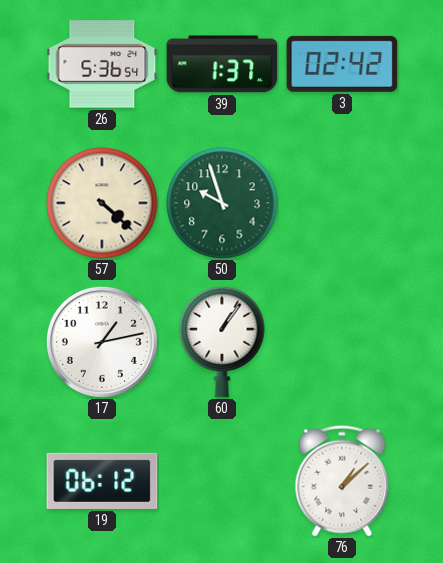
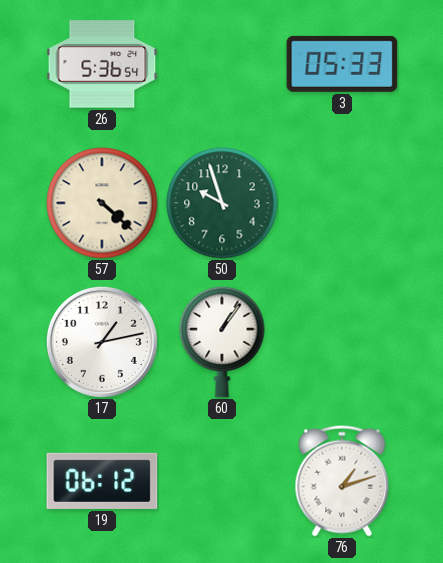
39: 1:37 -> none
3: 02:42 -> 05:33
76: 1:08 -> 1:12
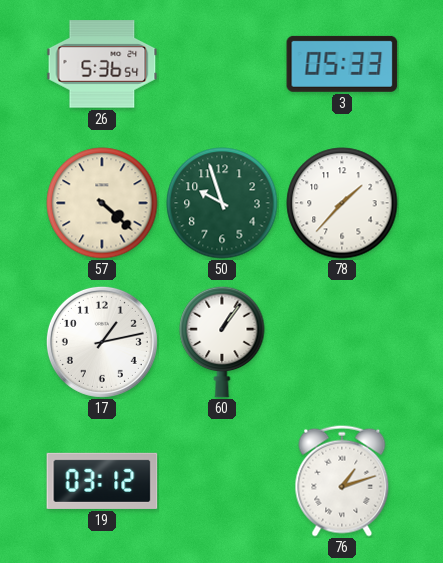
78: none -> 1:37
19: 06:12 -> 03:12
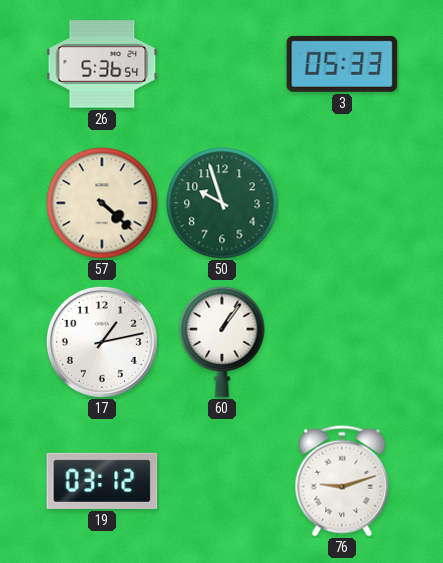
78: 1:37 -> none
76: 1:12 -> 9:12
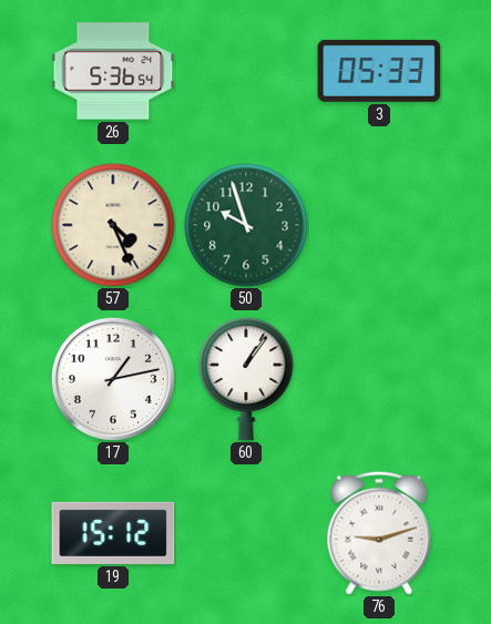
57: 4:22 -> 4:26
19: 03:12 -> 15:12
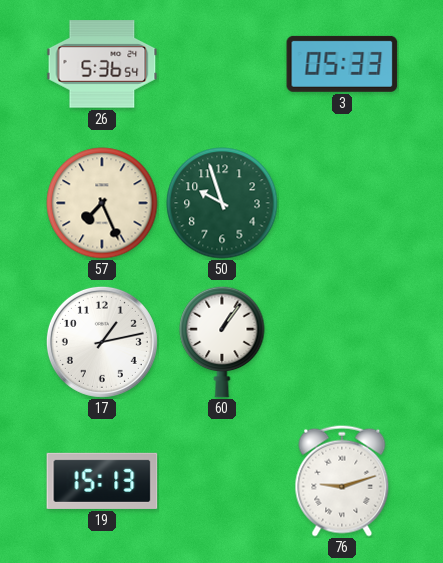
57: 4:26 -> 7:26
19: 15:12 -> 15:13
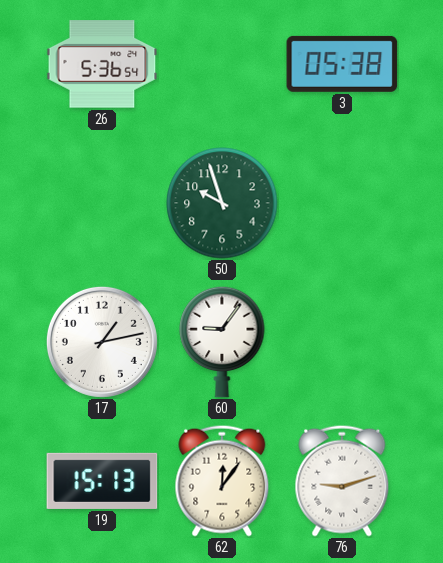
3: 05:33 -> 05:38
57: 7:26 -> none
60: 1:06 -> 9:06
62: none -> 12:06
